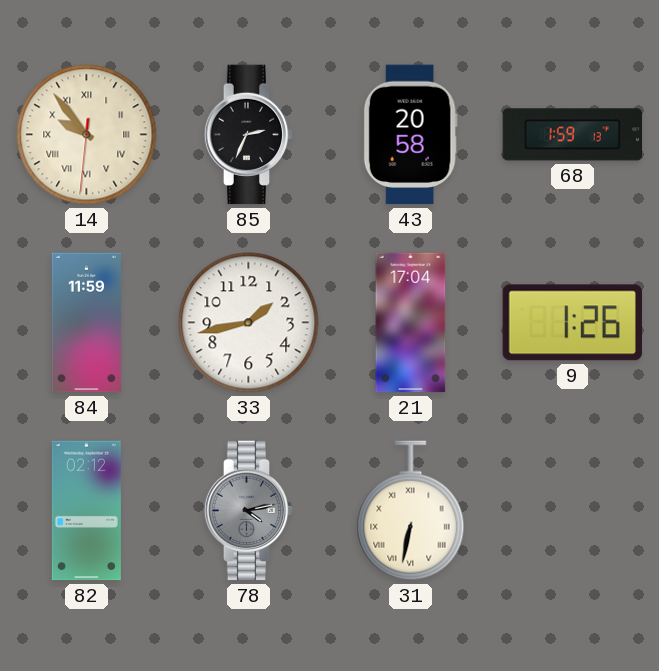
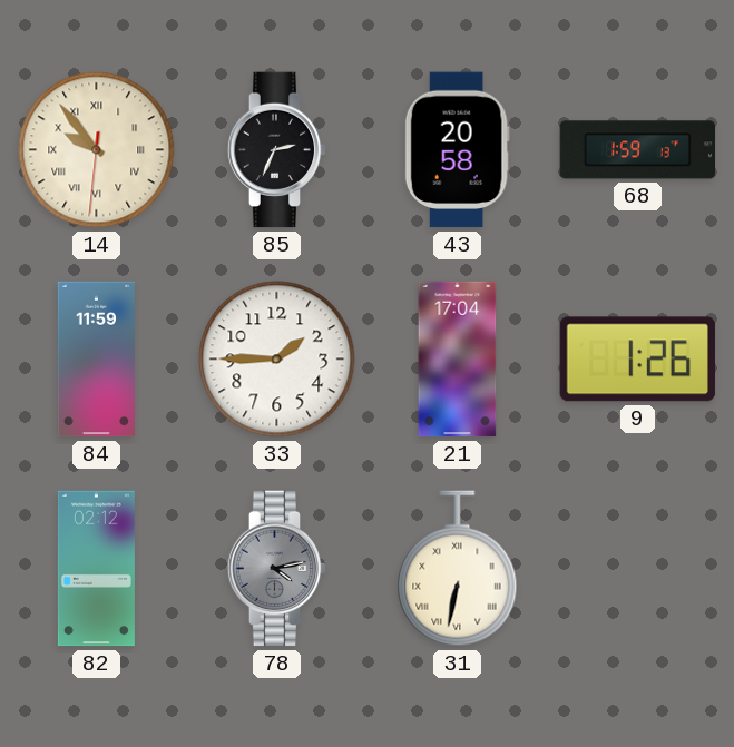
33: 1:43 -> 1:45
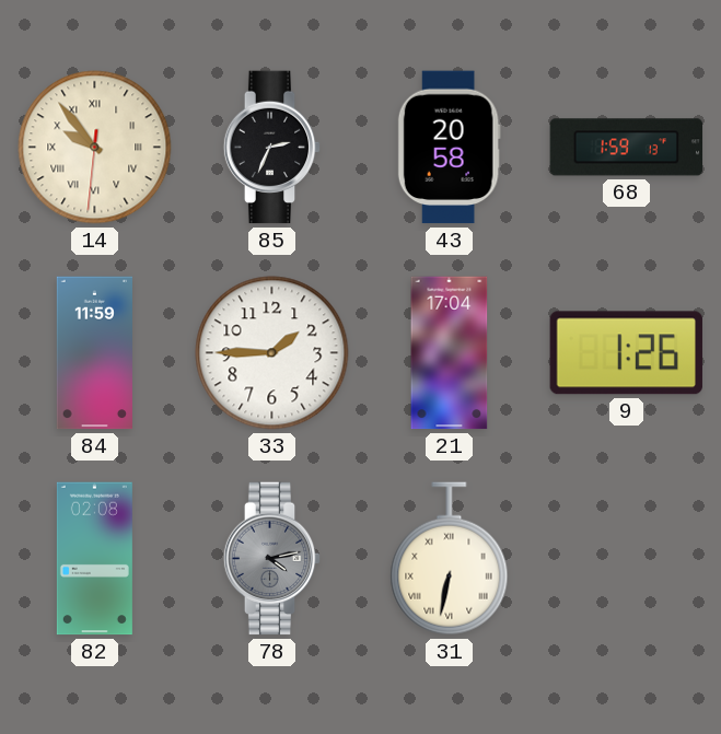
82: 02:12 -> 02:08
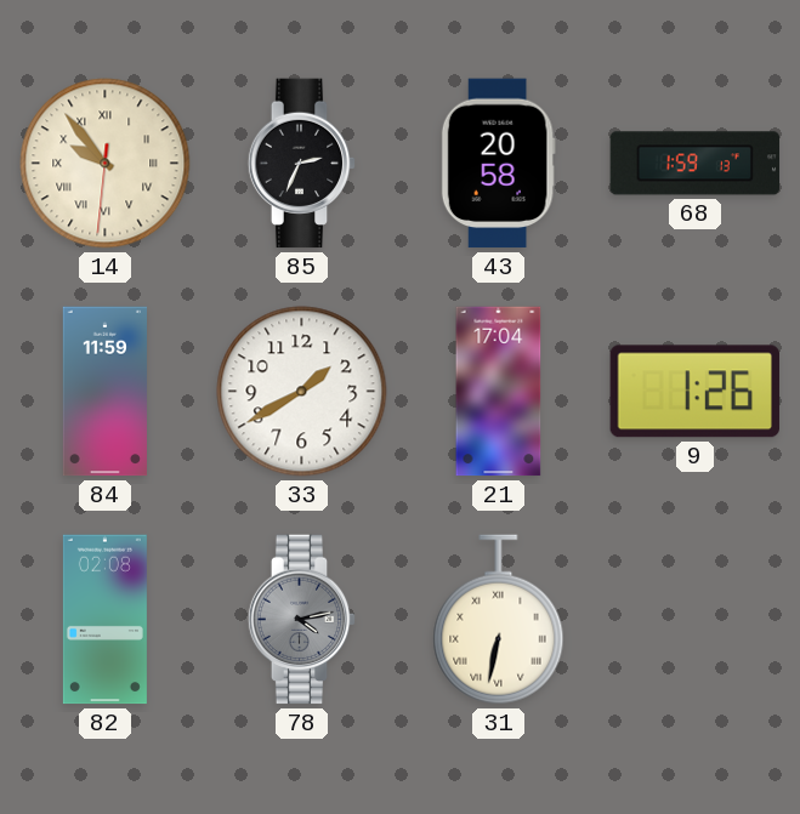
33: 1:45 -> 1:40
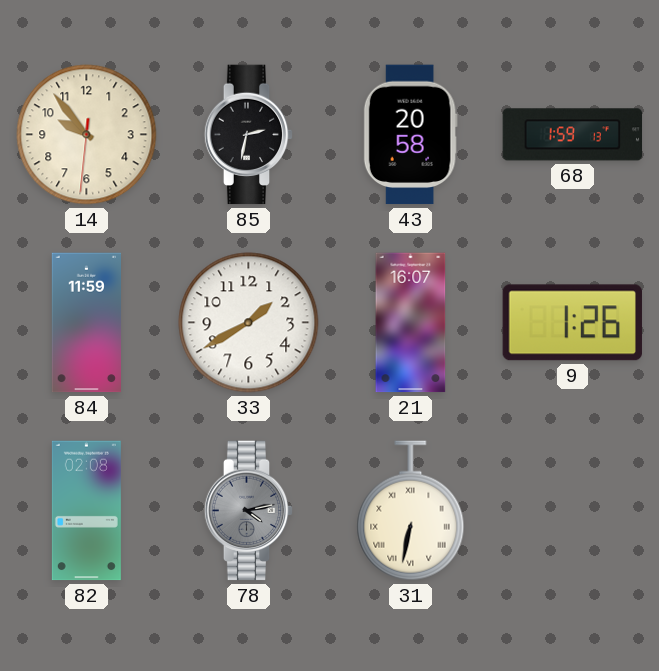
14 numerals: Roman -> Arabic
85: 2:34 -> 2:32
21: 17:04 -> 16:07
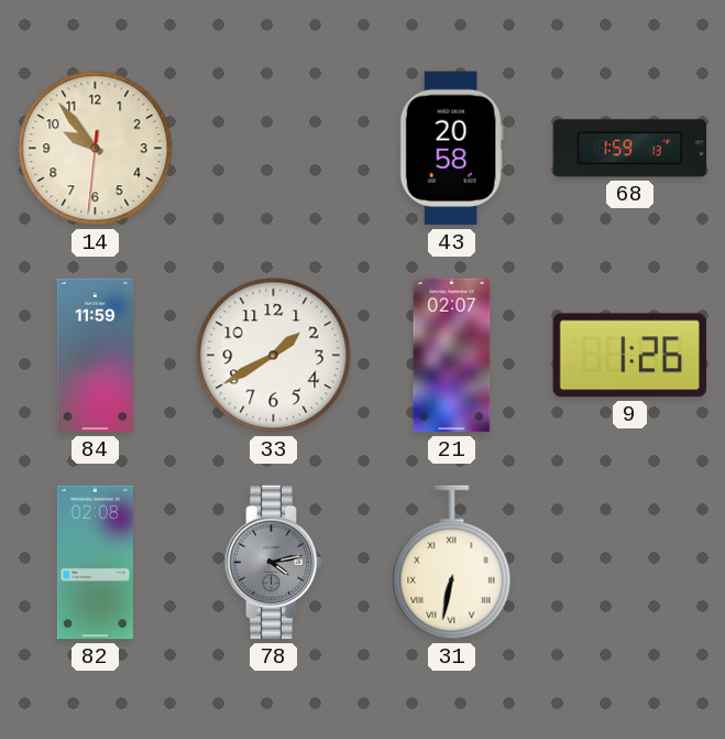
85: 2:32 -> none
21: 16:07 -> 02:07
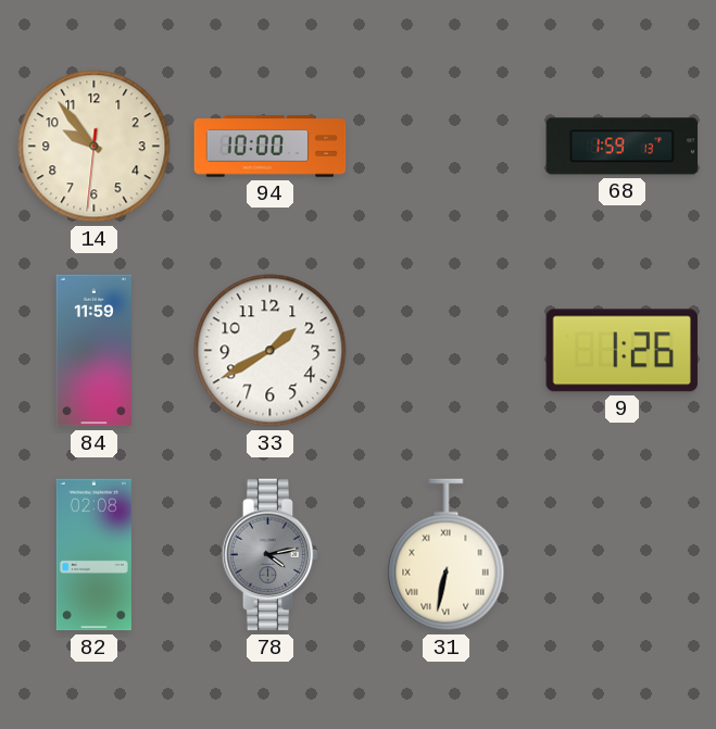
94: none -> 10:00
43: 20:58 -> none
21: 02:07 -> none
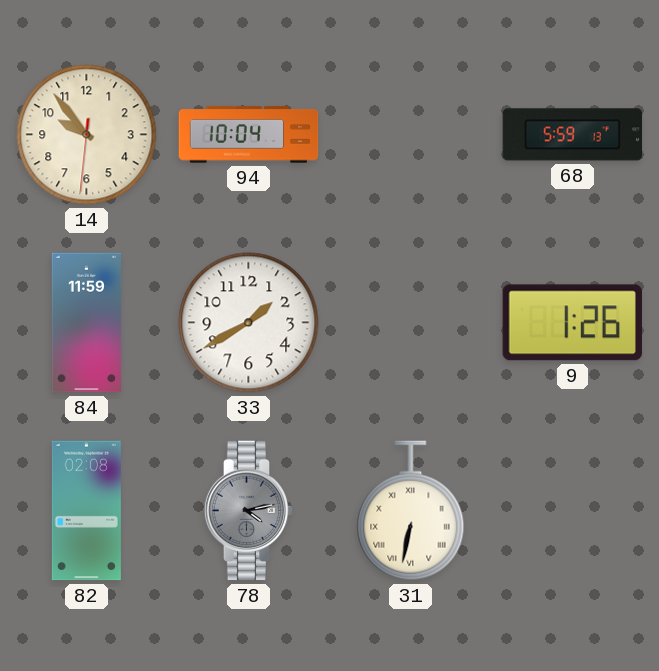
94: 10:00 -> 10:04
68: 1:59 -> 5:59
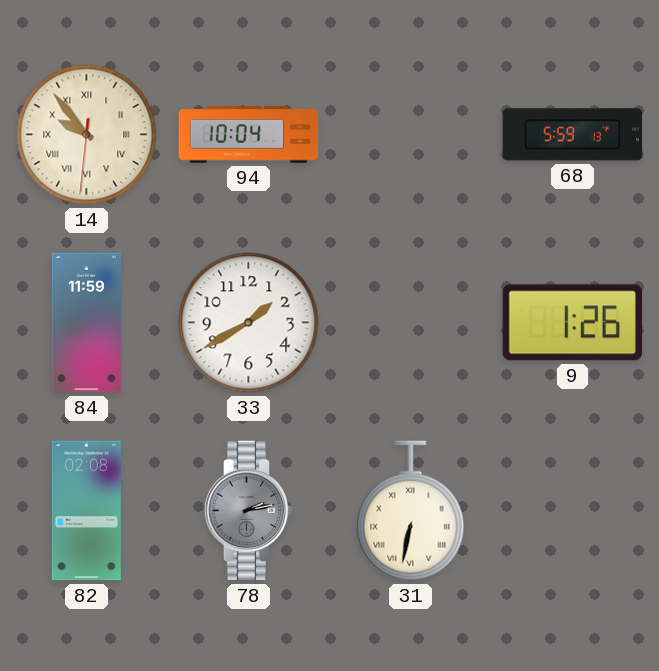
14 numerals: Arabic -> Roman
78: 4:13 -> 2:13
